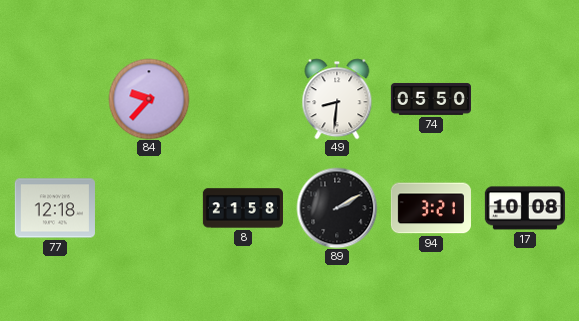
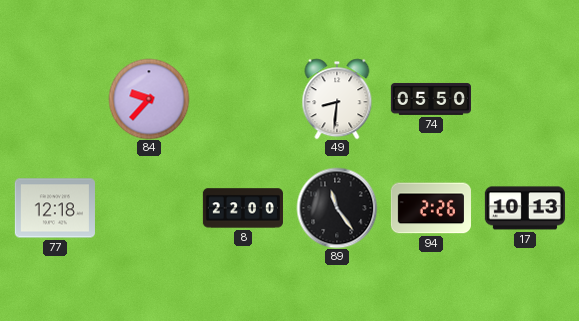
8: 21:58 -> 22:00
89: 2:10 -> 11:24
94: 3:21 -> 2:26
17: 10:08 -> 10:13
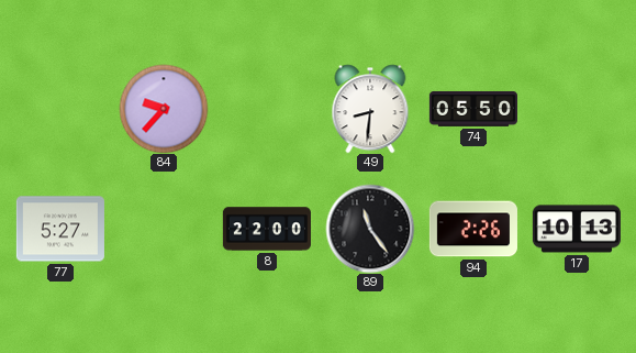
77: 12:18 -> 5:27
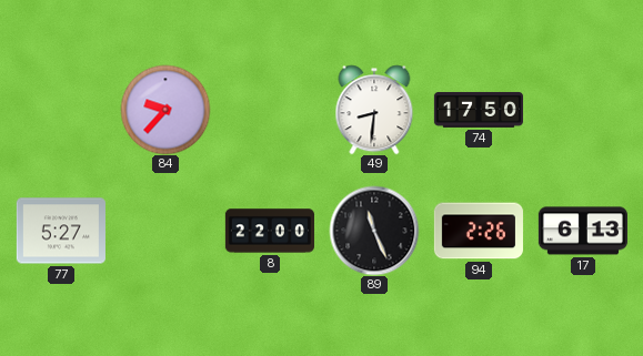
74: 05:50 -> 17:50
89: 11:24 -> 11:26
17: 10:13 -> 6:13
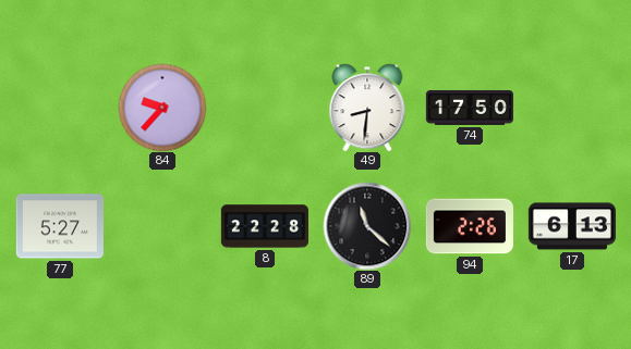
8: 22:00 -> 22:28
89: 11:26 -> 11:22
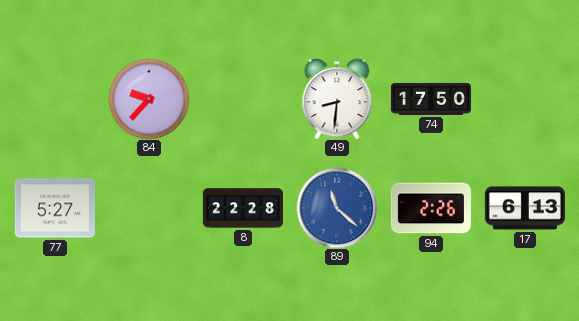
89 dial: black -> blue
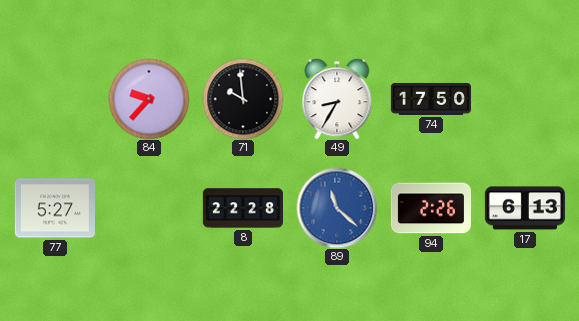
71: none -> 9:59
49: 8:31 -> 8:35
